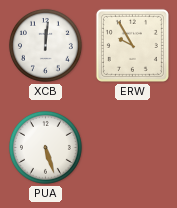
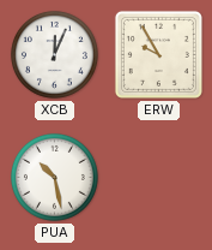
XCB: 12:01 -> 12:04
PUA: 5:27 -> 10:28
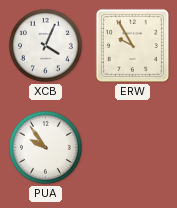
XCB: 12:04 -> 4:04
PUA: 10:28 -> 9:54
